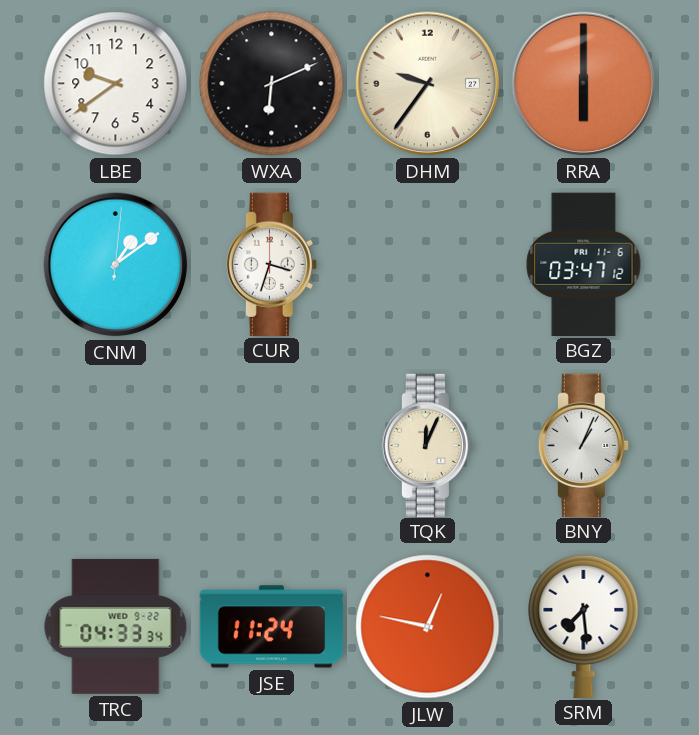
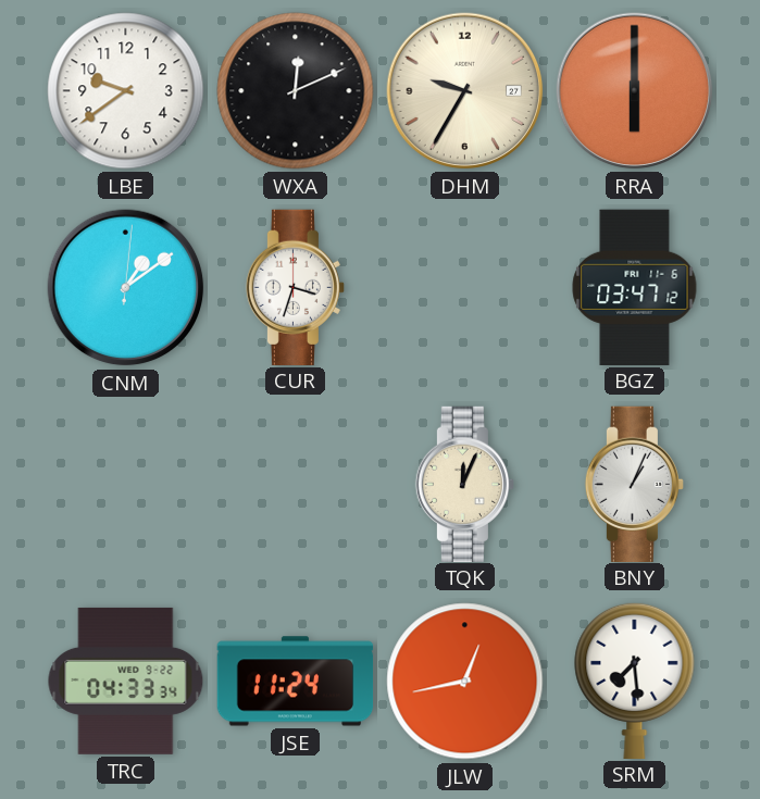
WXA: 6:11 -> 12:11
DHM: 9:36 -> 9:35
JLW: 12:47 -> 12:43
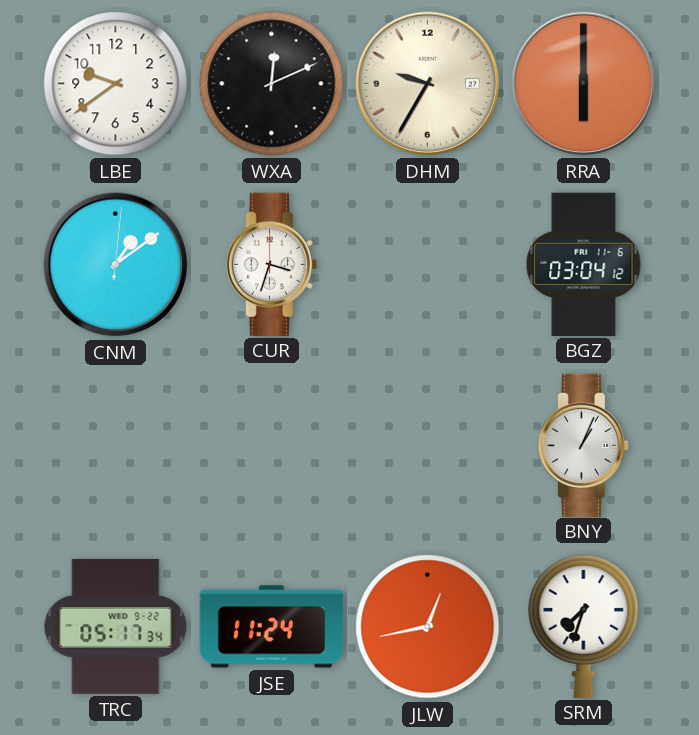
BGZ: 03:47 -> 03:04
TQK: 12:04 -> none
TRC: 04:33 -> 05:17
SRM: 7:29 -> 7:33
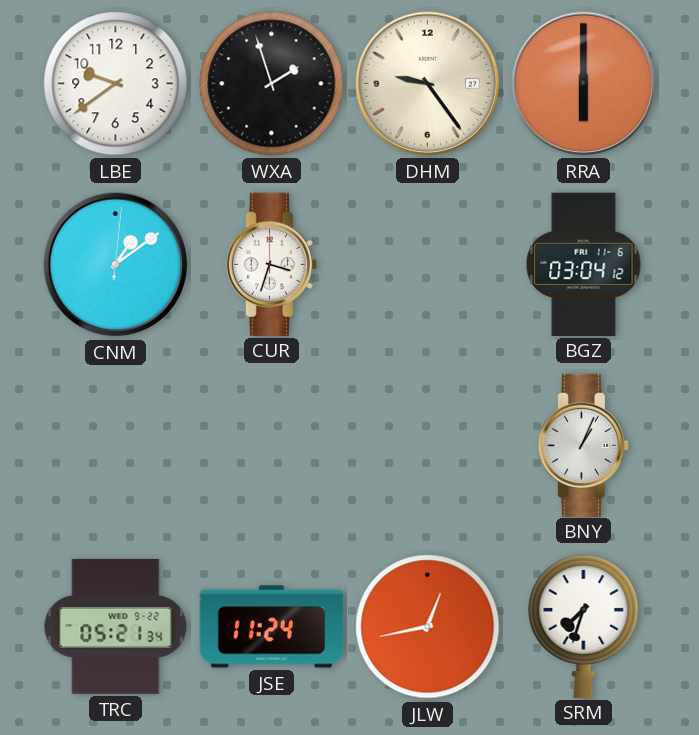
WXA: 12:11 -> 1:57
DHM: 9:35 -> 9:24
TRC: 05:17 -> 05:21
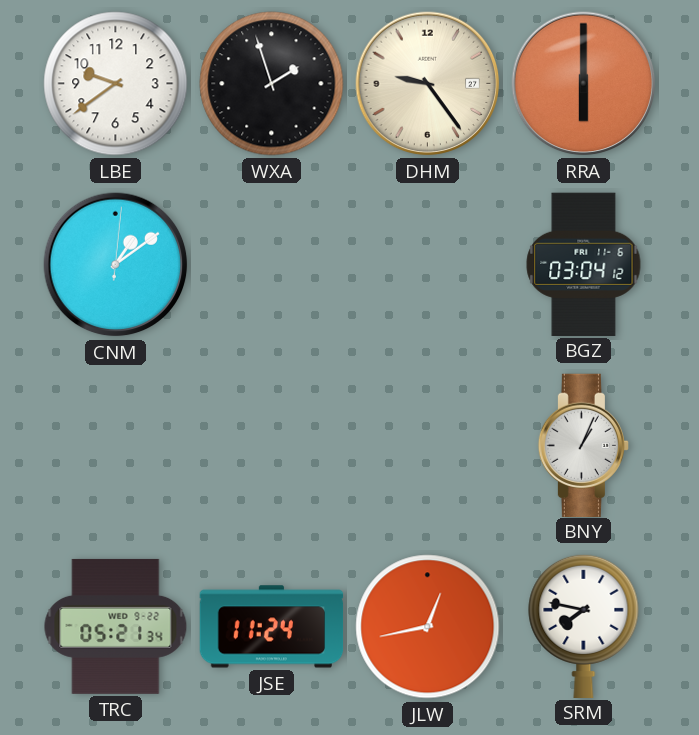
CUR: 3:33 -> none
SRM: 7:33 -> 7:47
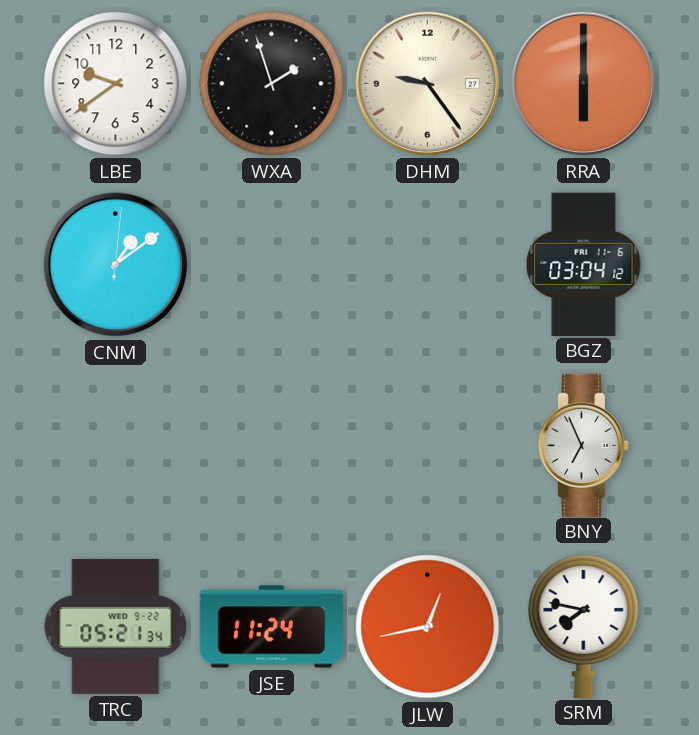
BNY: 1:04 -> 6:56
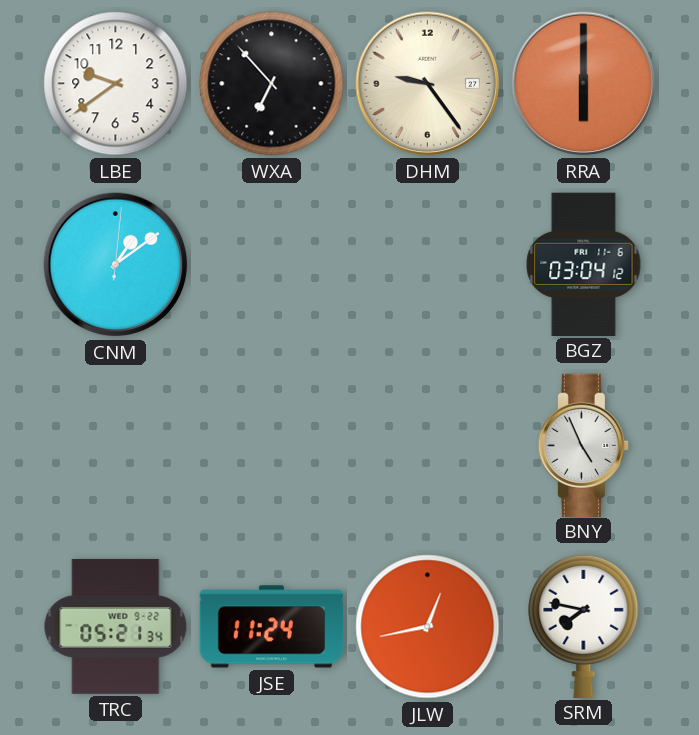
WXA: 1:57 -> 6:53
BNY: 6:56 -> 4:56
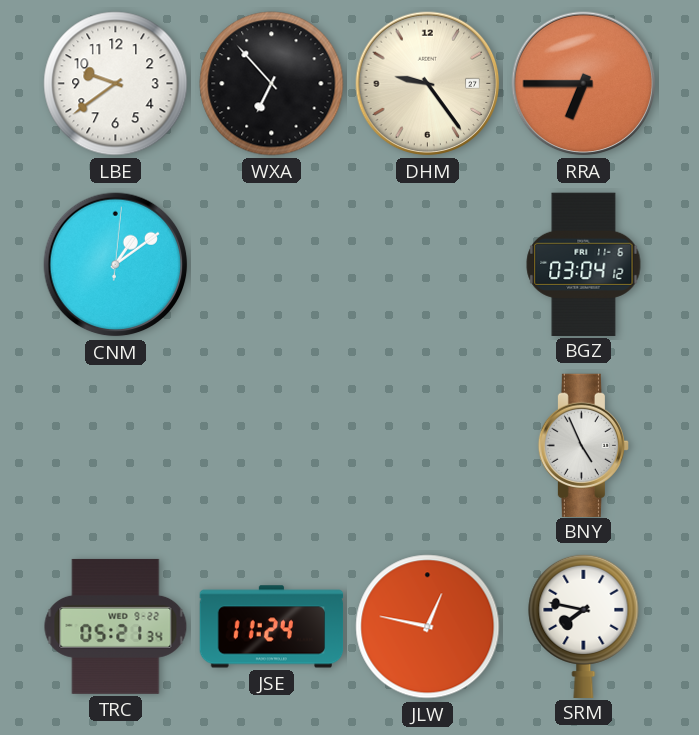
RRA: 6:00 -> 6:45
JLW: 12:43 -> 12:47
